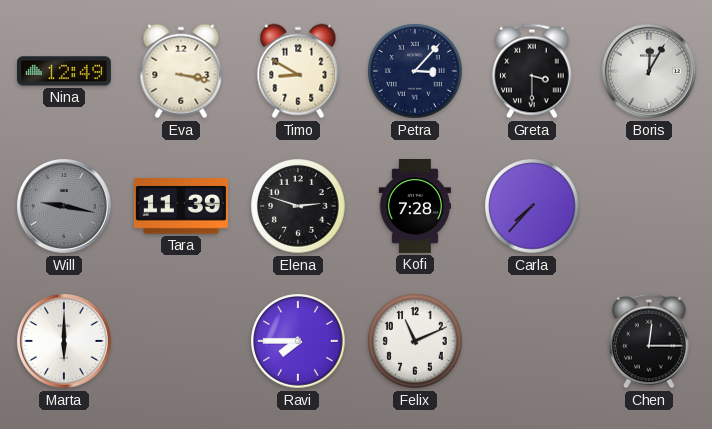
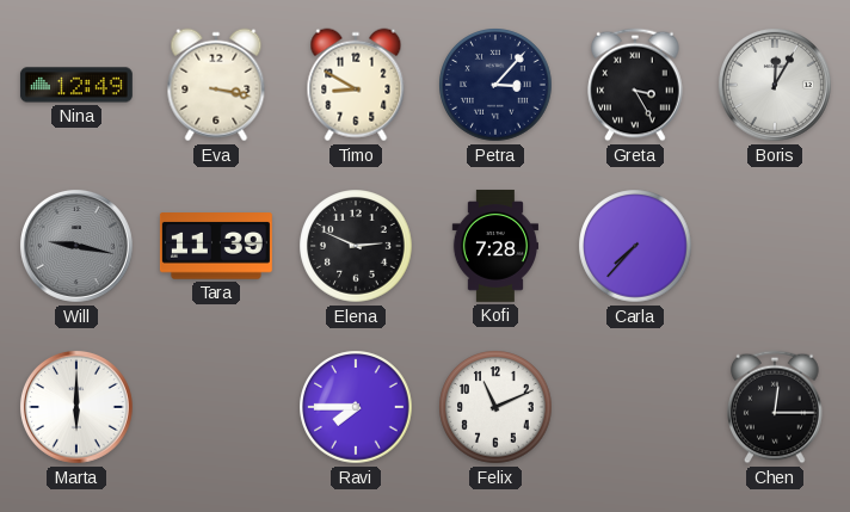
Greta: 3:30 -> 3:25
Elena: 2:48 -> 2:49
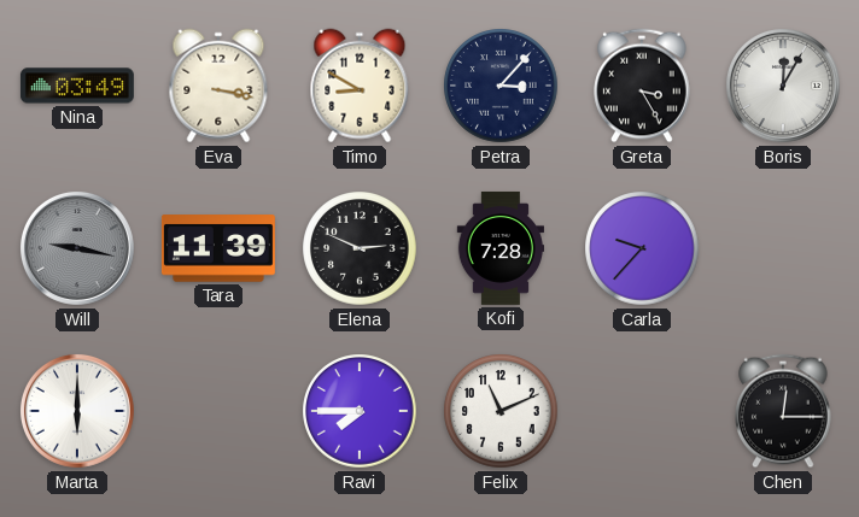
Nina: 12:49 -> 03:49
Carla: 7:37 -> 9:37
